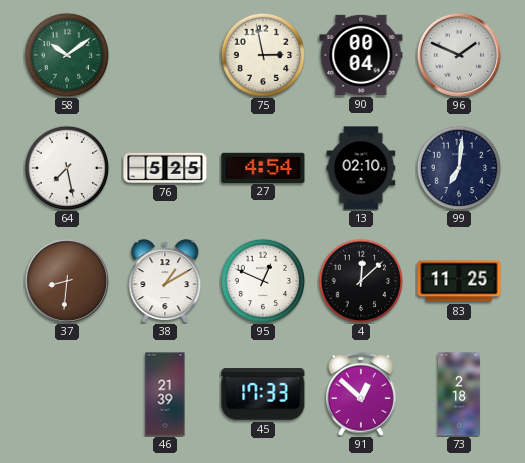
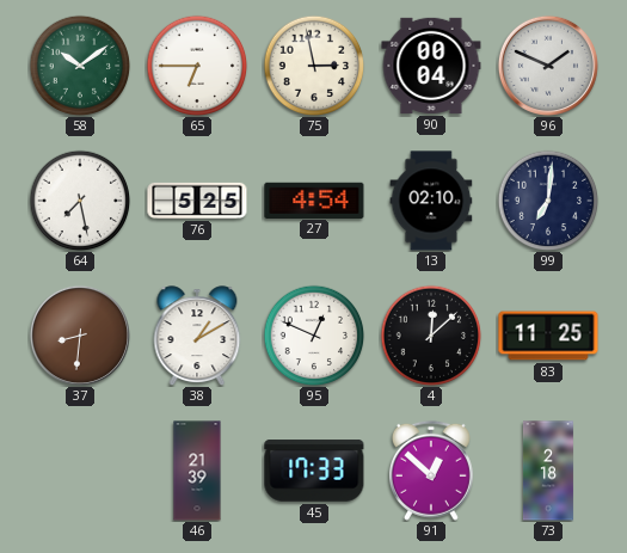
65: none -> 6:45
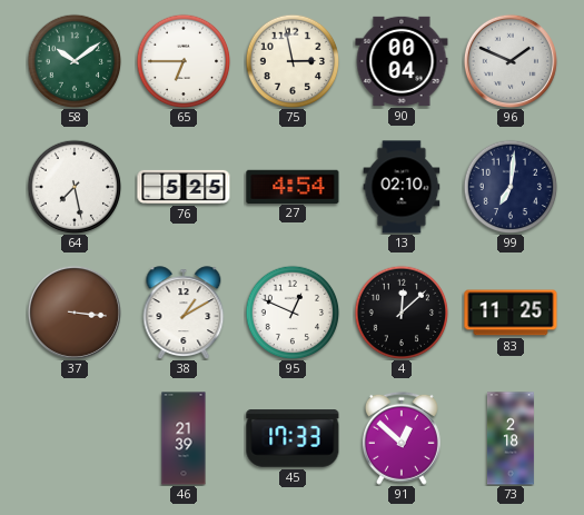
37: 8:31 -> 3:16
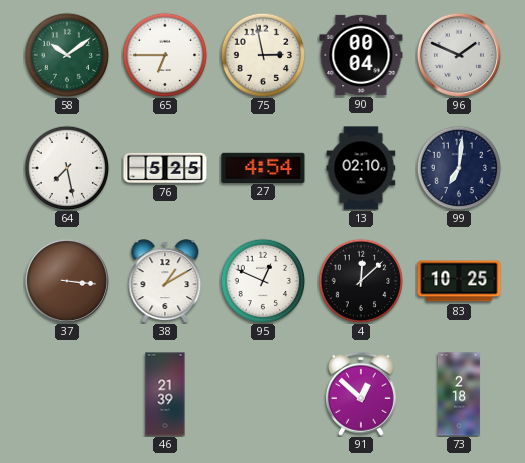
83: 11:25 -> 10:25
45: 17:33 -> none
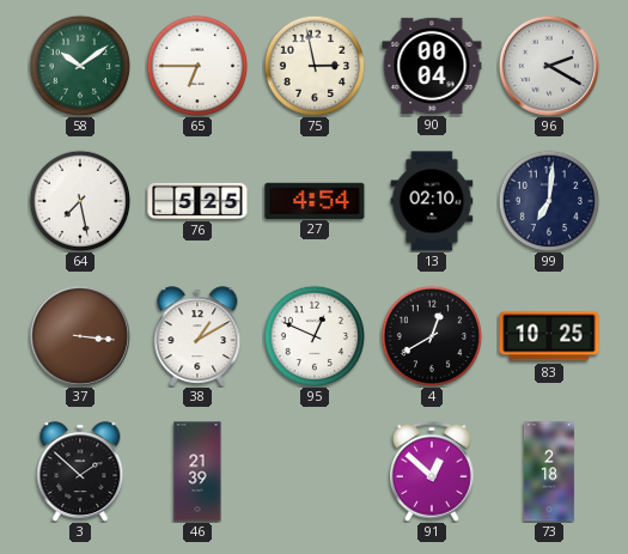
96: 1:49 -> 2:20
4: 12:08 -> 12:40
3: none -> 1:52
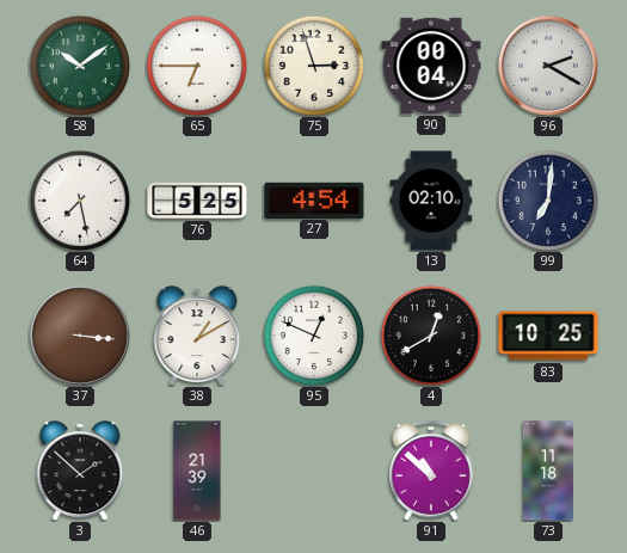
75: 2:58 -> 2:57
91: 12:52 -> 10:52
73: 2:18 -> 11:18
